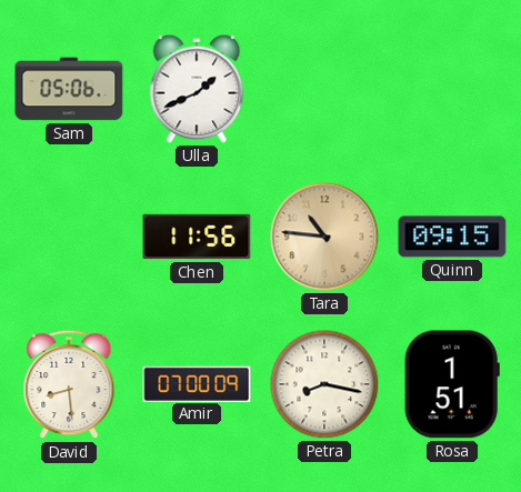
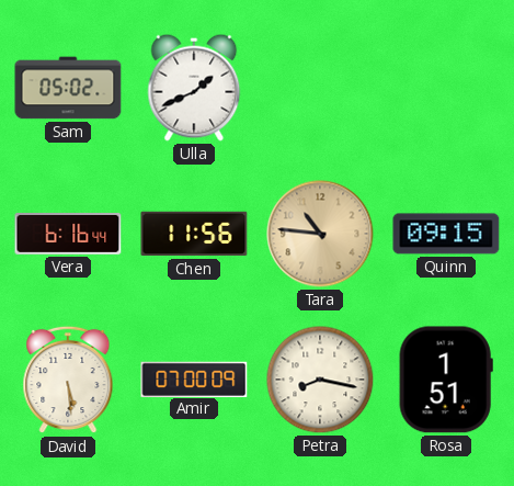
Sam: 05:06 -> 05:02
Vera: none -> 6:16
David: 8:29 -> 5:29
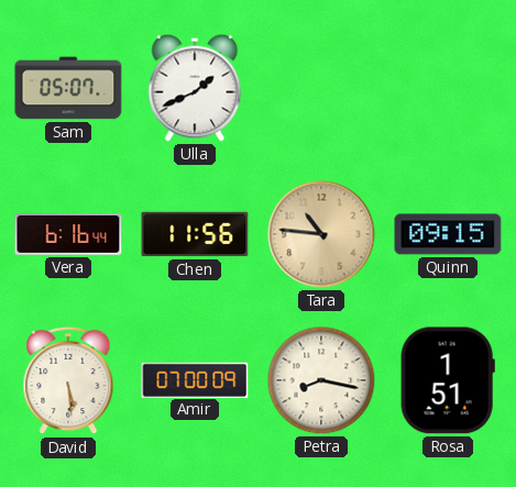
Sam: 05:02 -> 05:07
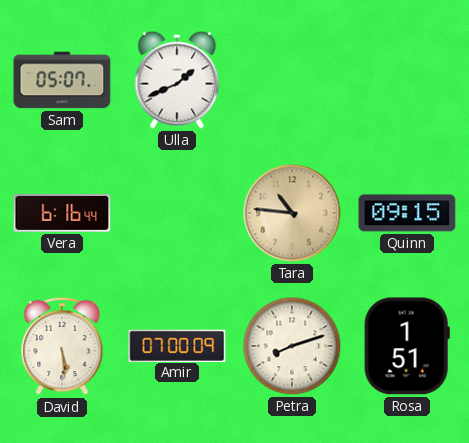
Chen: 11:56 -> none
Petra: 8:17 -> 8:12
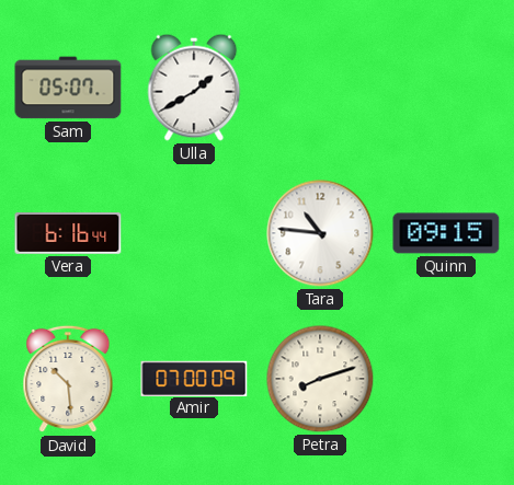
Ulla: 1:41 -> 1:40
Tara dial: champagne -> white
David: 5:29 -> 10:29
Rosa: 1:51 -> none
